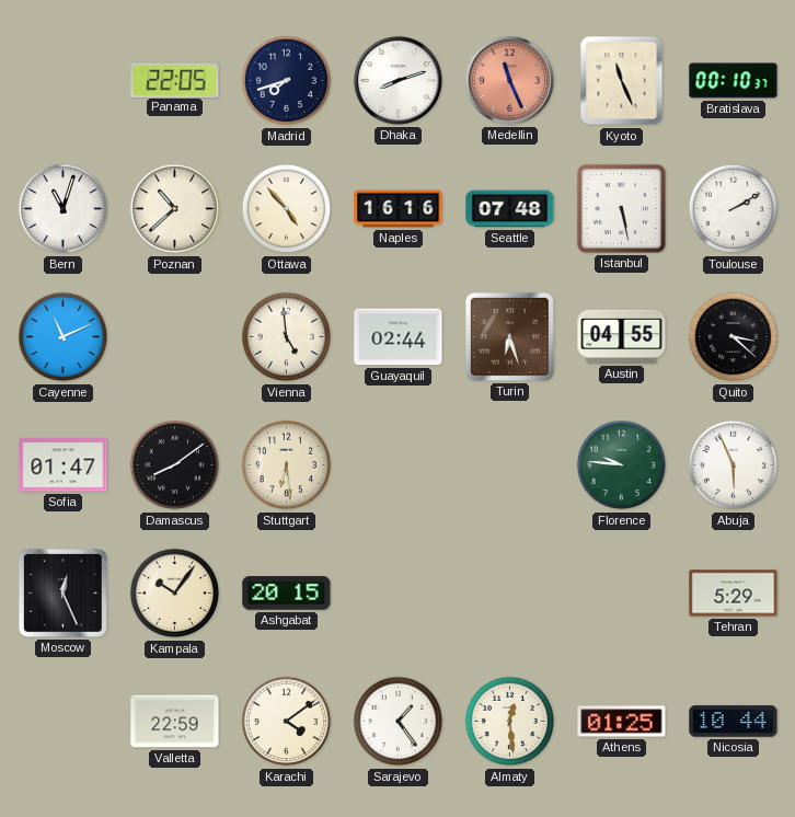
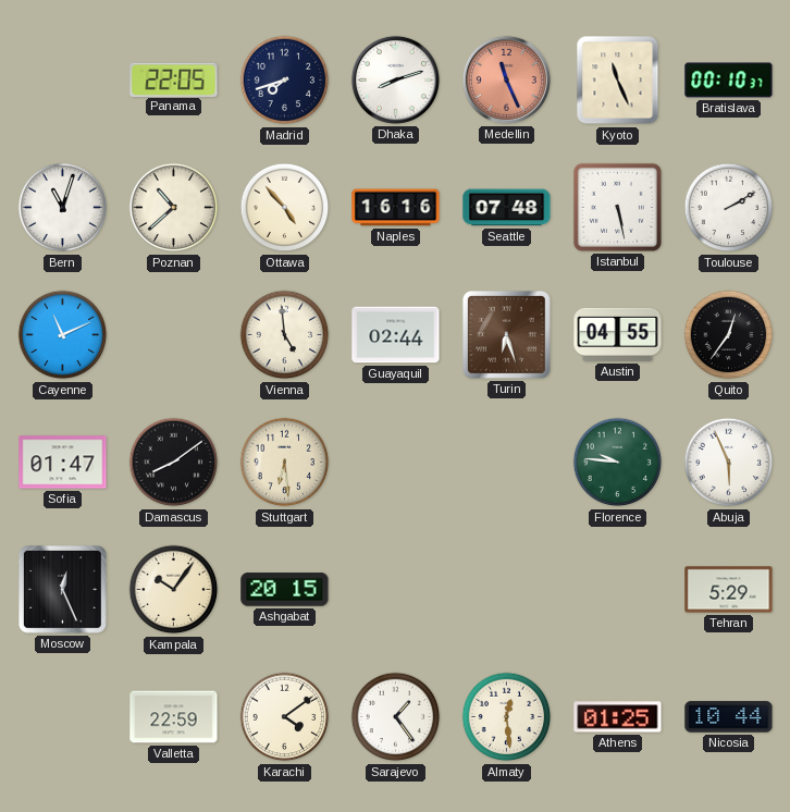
Quito: 3:22 -> 12:36
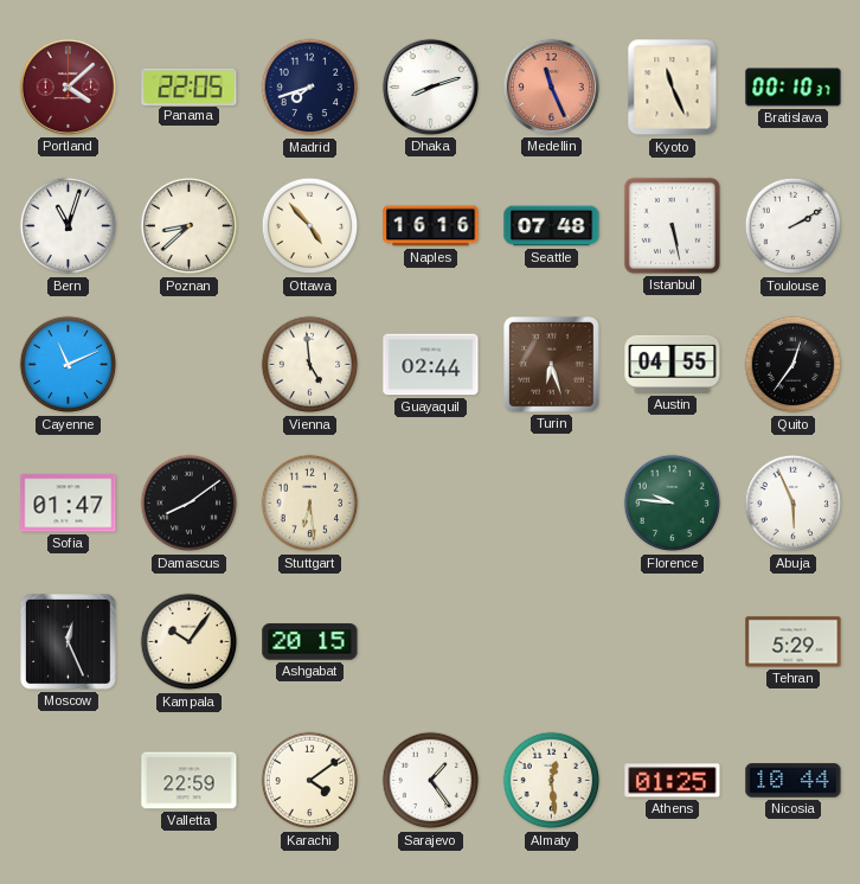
Portland: none -> 4:08
Poznan: 10:38 -> 8:38
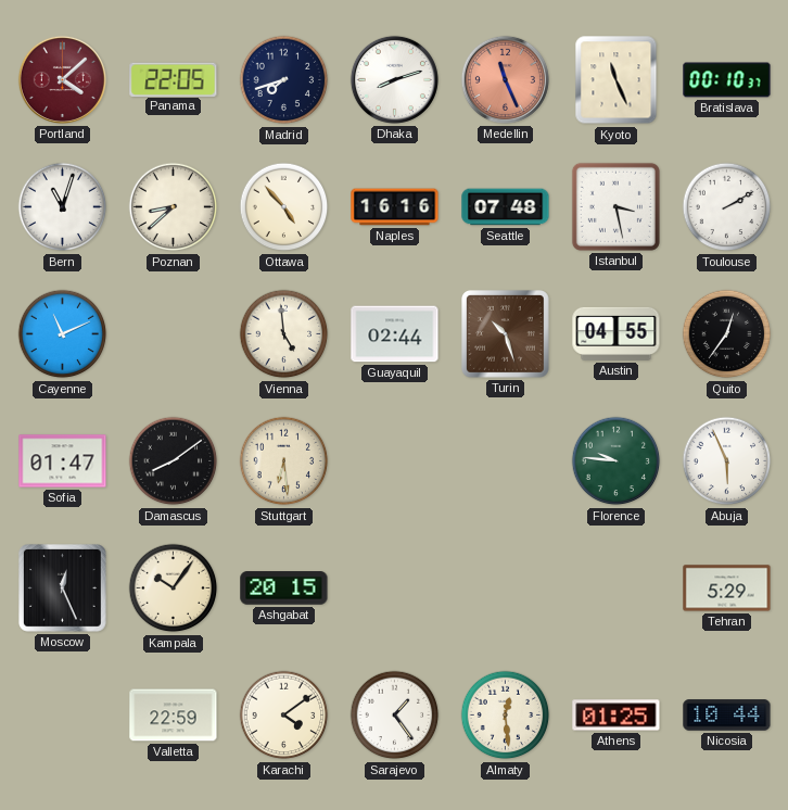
Istanbul: 5:28 -> 3:28
Turin: 6:27 -> 10:27
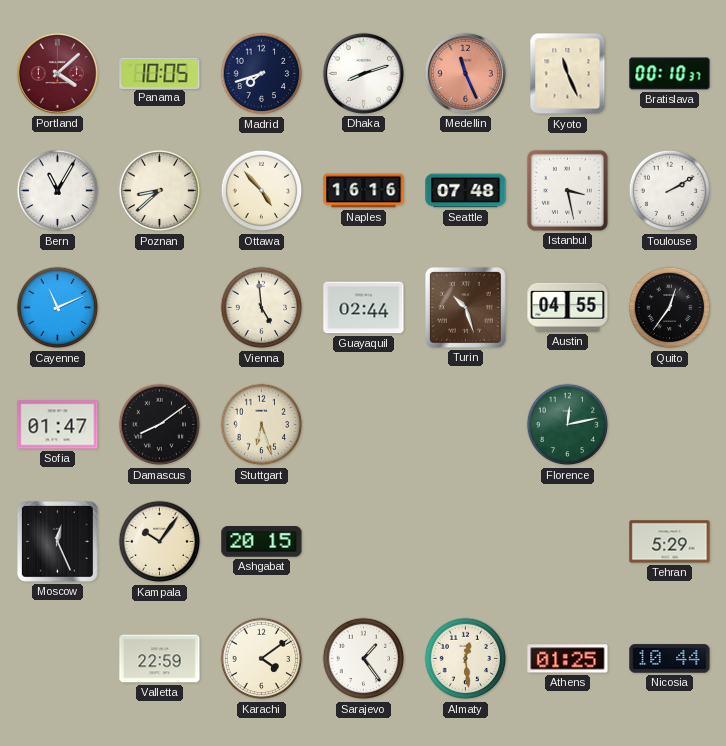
Panama: 22:05 -> 10:05
Bern: 11:03 -> 11:05
Stuttgart: 6:29 -> 6:27
Florence: 9:46 -> 12:13
Abuja: 5:56 -> none
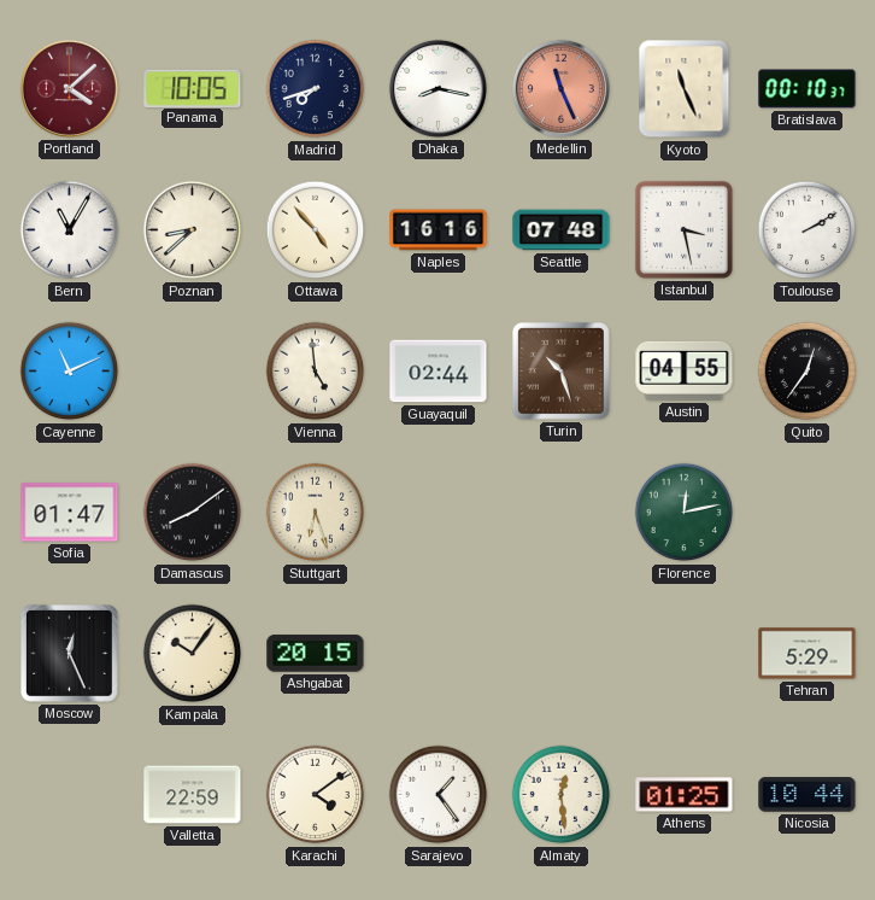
Dhaka: 8:12 -> 8:17
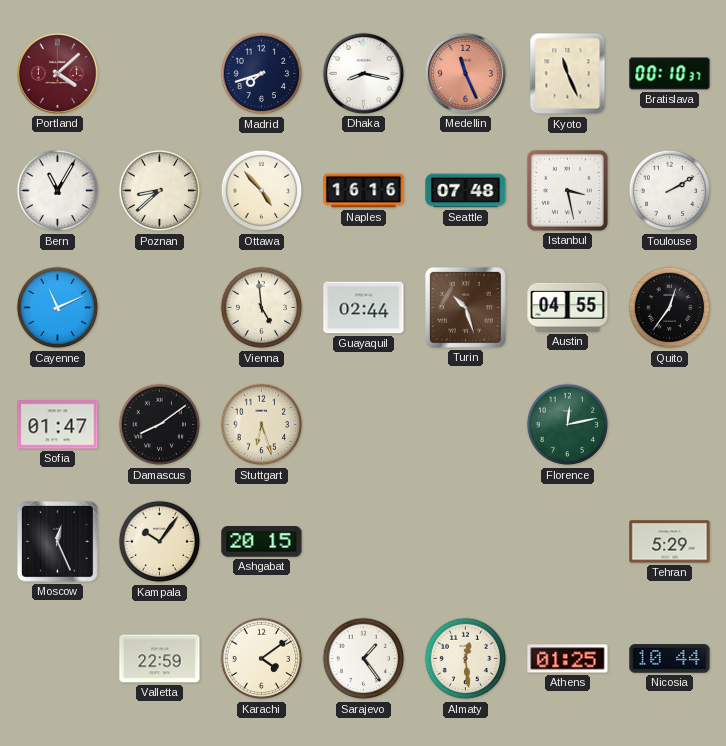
Panama: 10:05 -> none
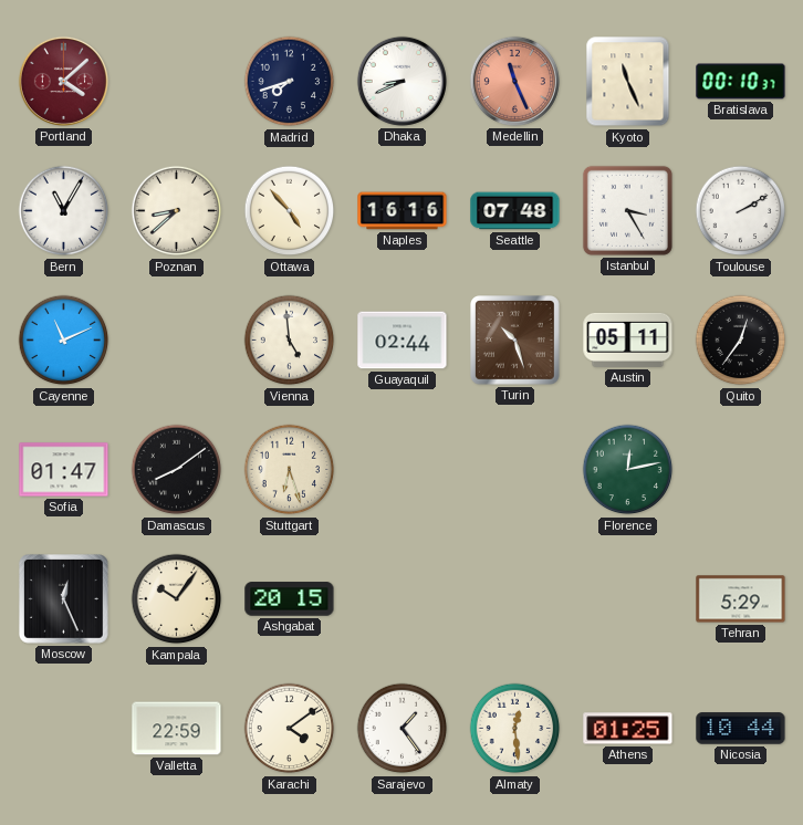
Dhaka: 8:17 -> 8:41
Istanbul: 3:28 -> 3:25
Austin: 04:55 -> 05:11
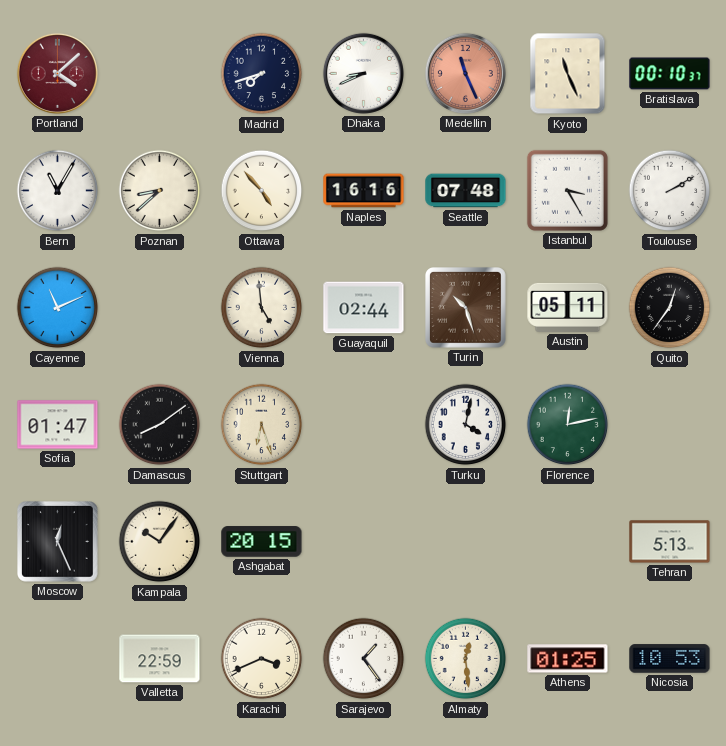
Turku: none -> 4:02
Tehran: 5:29 -> 5:13
Karachi: 4:09 -> 3:41
Nicosia: 10:44 -> 10:53
